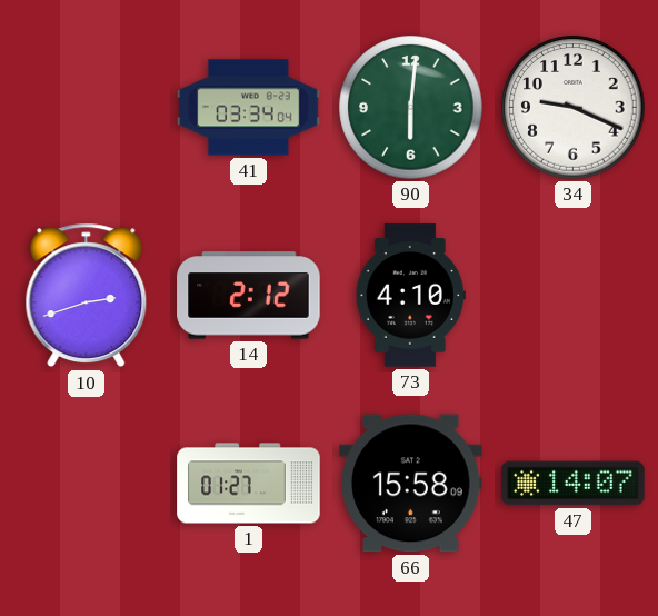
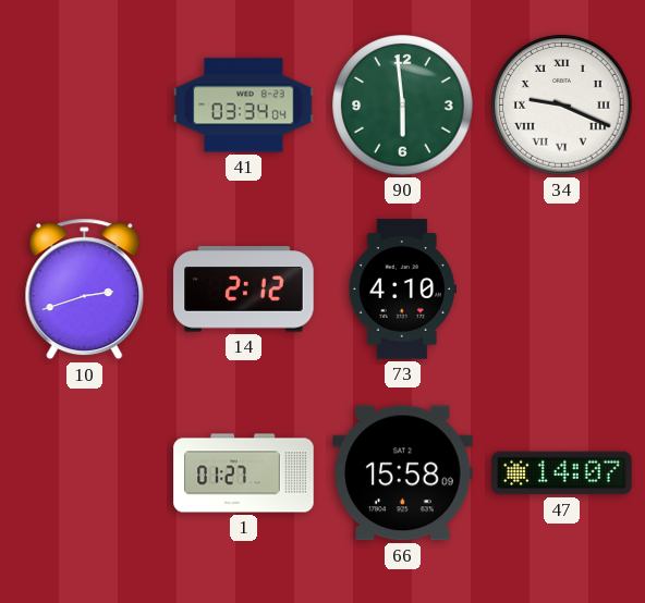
90: 6:01 -> 5:59
34 numerals: Arabic -> Roman
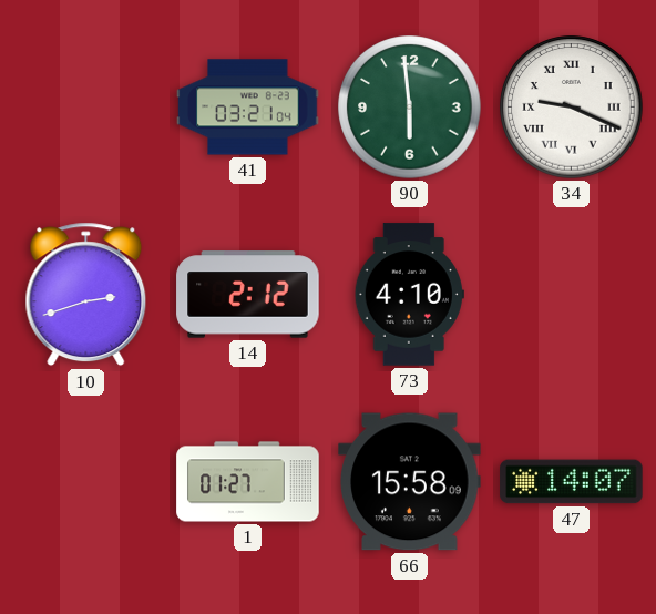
41: 03:34 -> 03:21
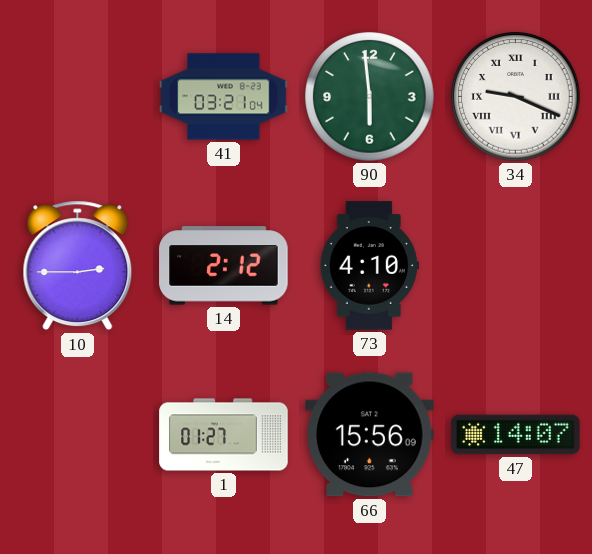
10: 2:42 -> 2:45
66: 15:58 -> 15:56
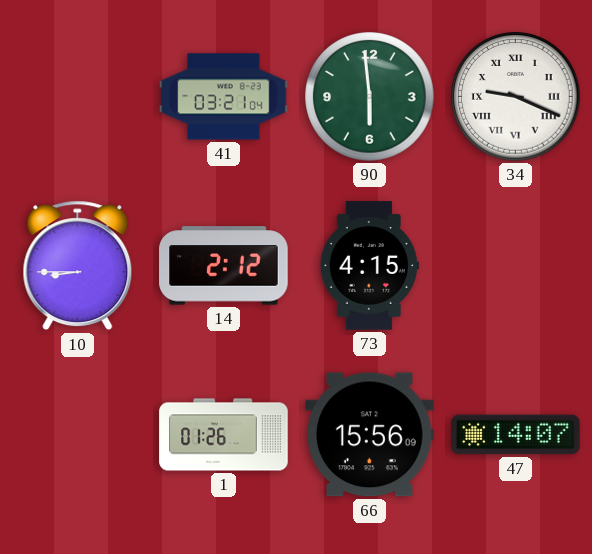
10: 2:45 -> 8:45
73: 4:10 -> 4:15
1: 01:27 -> 01:26
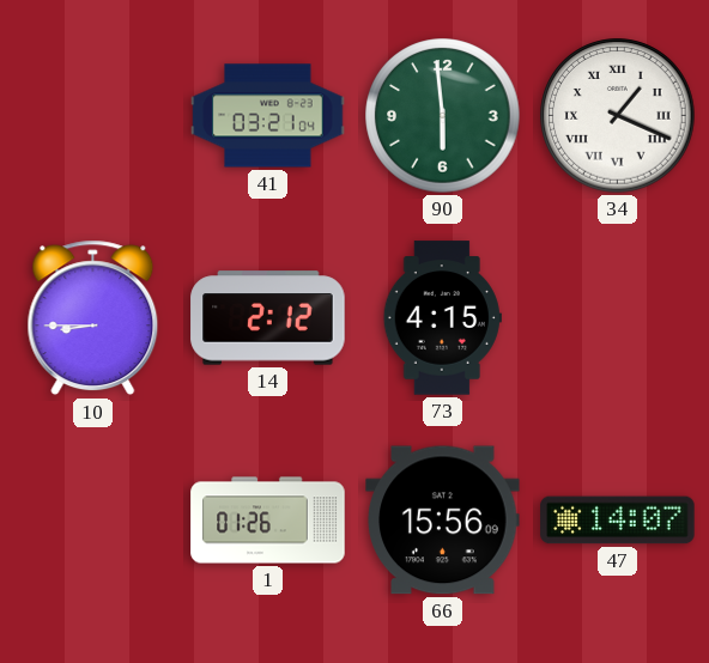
34: 9:19 -> 1:19
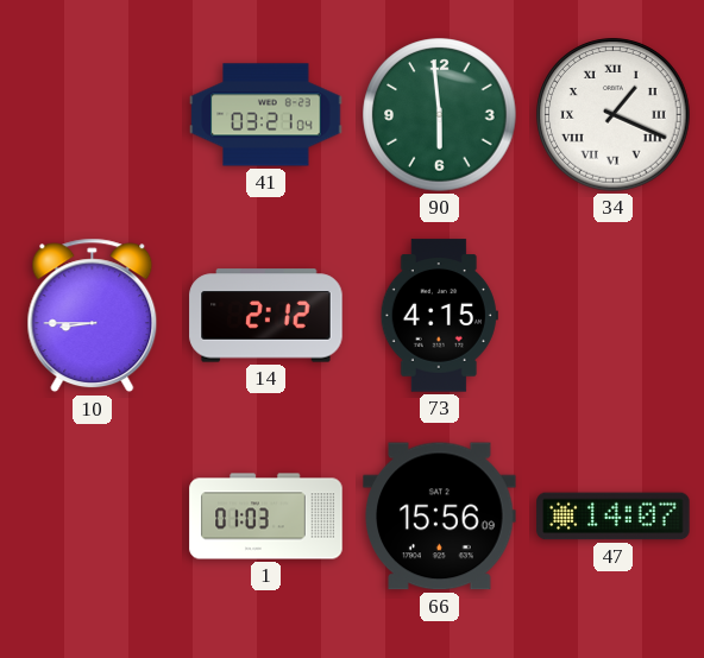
1: 01:26 -> 01:03
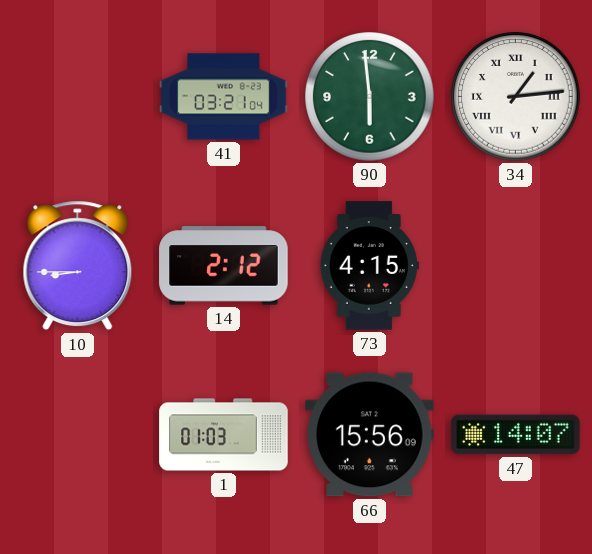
34: 1:19 -> 1:14
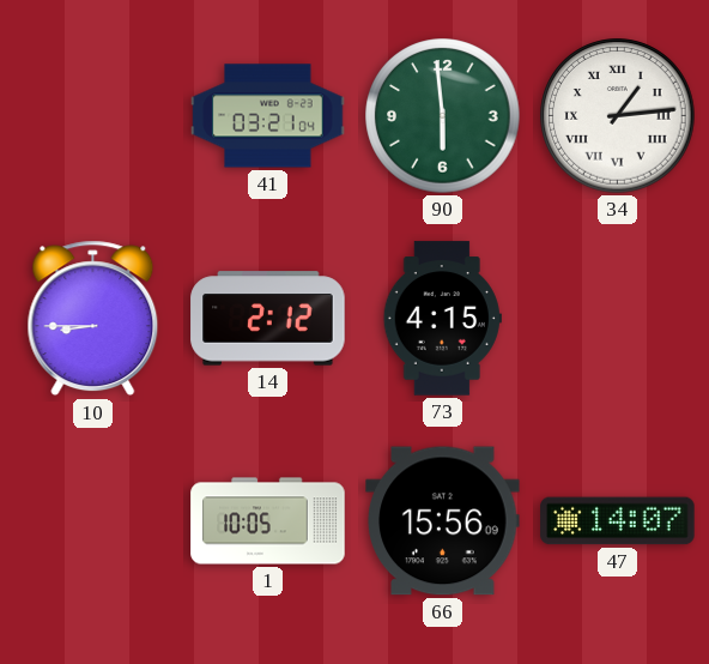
1: 01:03 -> 10:05
